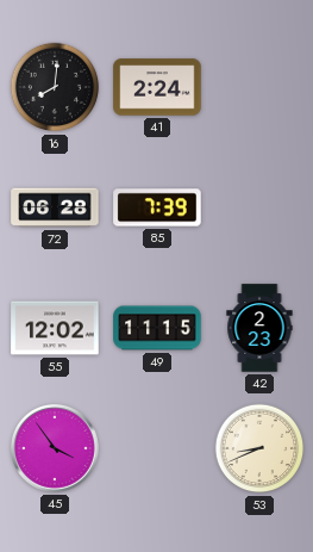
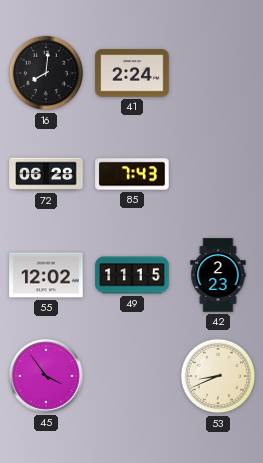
85: 7:39 -> 7:43
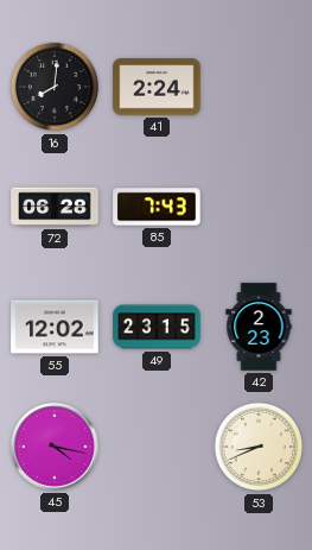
49: 11:15 -> 23:15
45: 3:54 -> 4:17
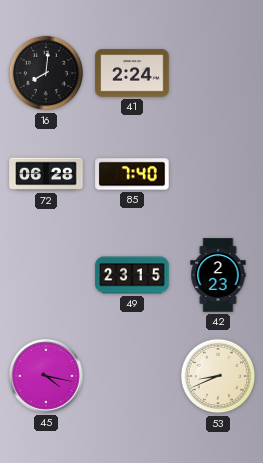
85: 7:43 -> 7:40
55: 12:02 -> none
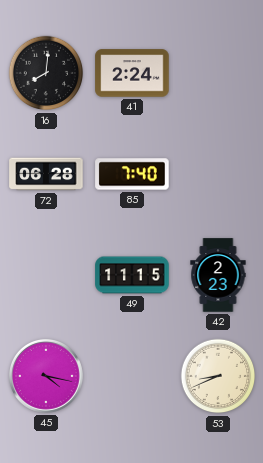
49: 23:15 -> 11:15
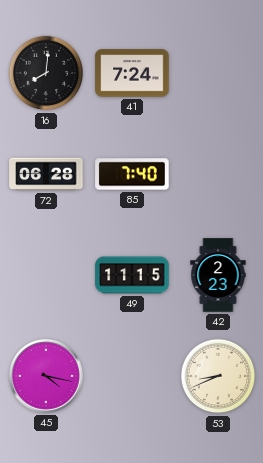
41: 2:24 -> 7:24
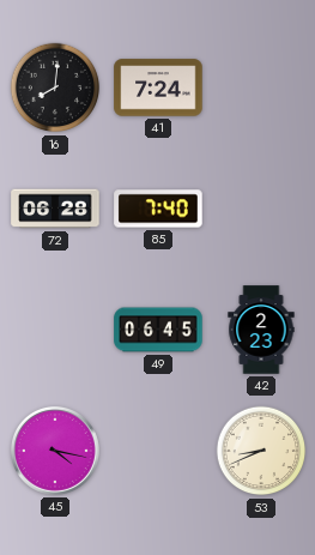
49: 11:15 -> 06:45
